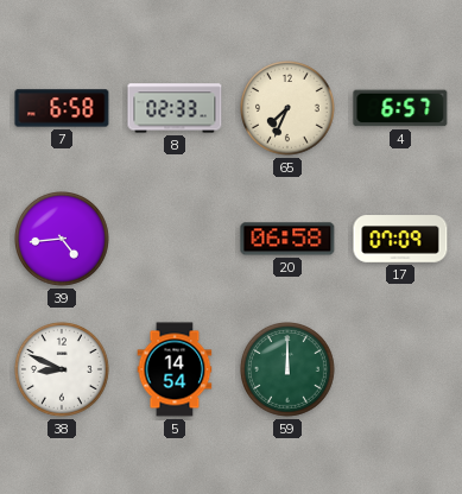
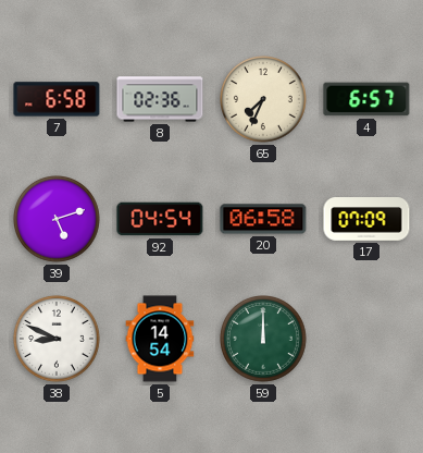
8: 02:33 -> 02:36
39: 4:44 -> 5:12
92: none -> 04:54
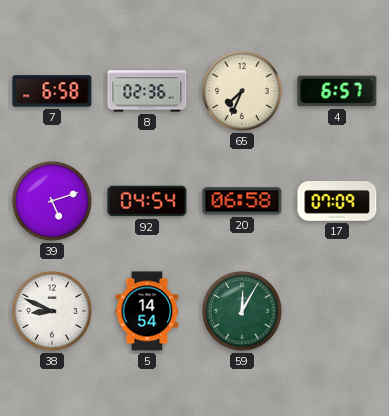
59: 12:00 -> 12:05
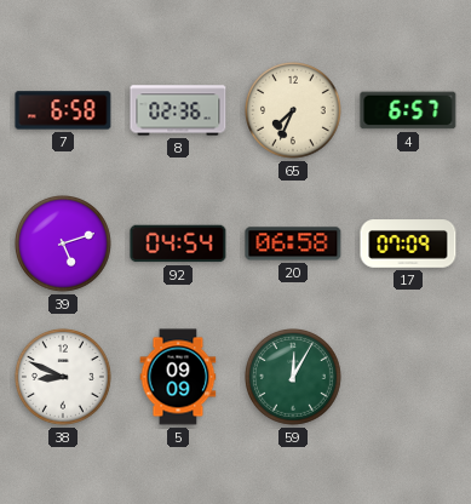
5: 14:54 -> 09:09
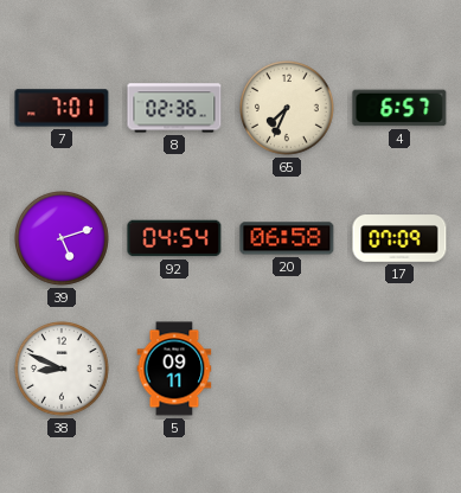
7: 6:58 -> 7:01
5: 09:09 -> 09:11
59: 12:05 -> none
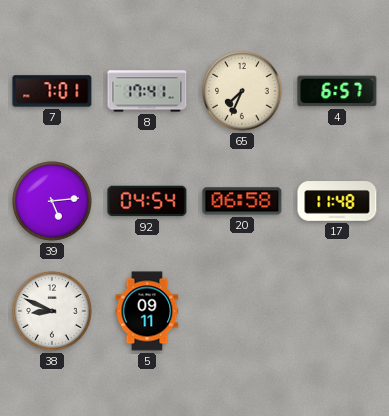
8: 02:36 -> 17:41
39: 5:12 -> 5:14
17: 07:09 -> 11:48
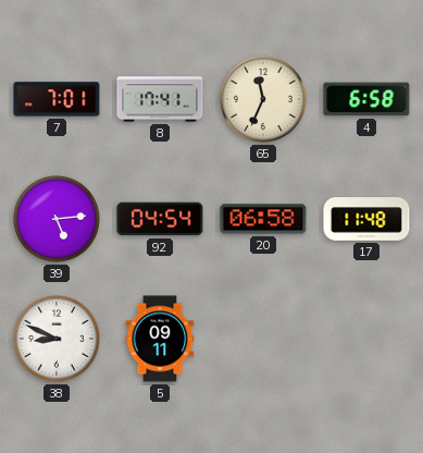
65: 7:34 -> 11:34
4: 6:57 -> 6:58
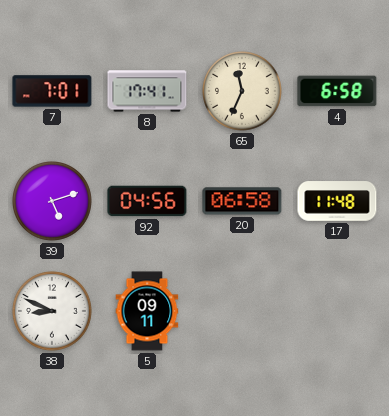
39: 5:14 -> 5:12
92: 04:54 -> 04:56
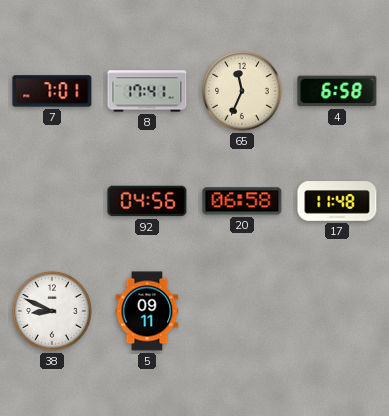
39: 5:12 -> none
